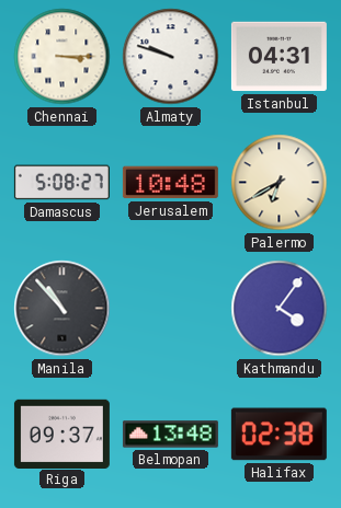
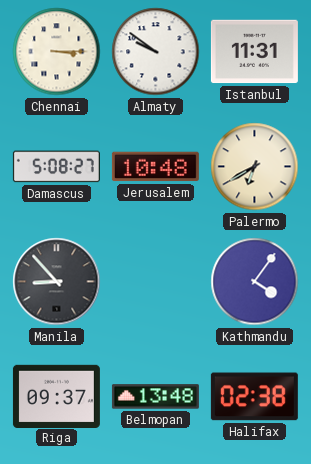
Almaty: 9:48 -> 9:51
Istanbul: 04:31 -> 11:31
Manila: 10:53 -> 8:53
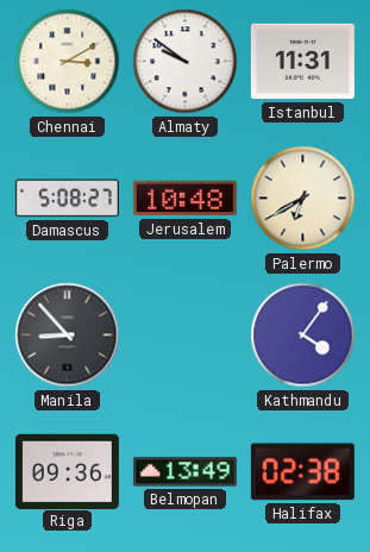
Chennai: 3:15 -> 3:10
Riga: 09:37 -> 09:36
Belmopan: 13:48 -> 13:49
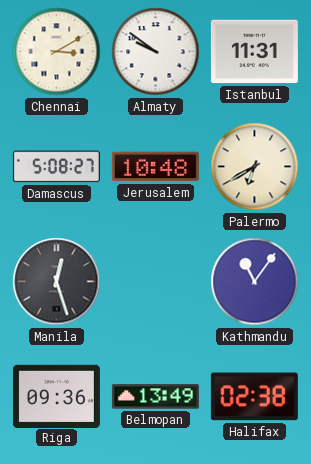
Manila: 8:53 -> 12:27
Kathmandu: 4:06 -> 11:06
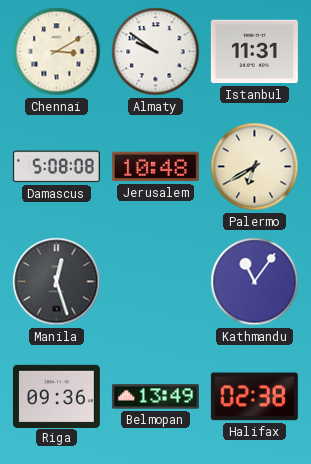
Damascus: 5:08:27 -> 5:08:08
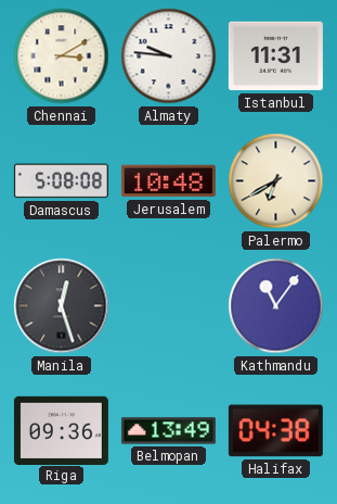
Almaty: 9:51 -> 9:46
Halifax: 02:38 -> 04:38
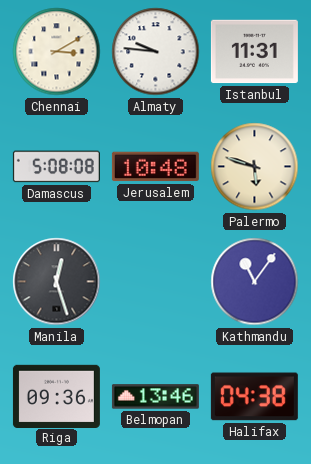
Palermo: 6:40 -> 5:48
Belmopan: 13:49 -> 13:46
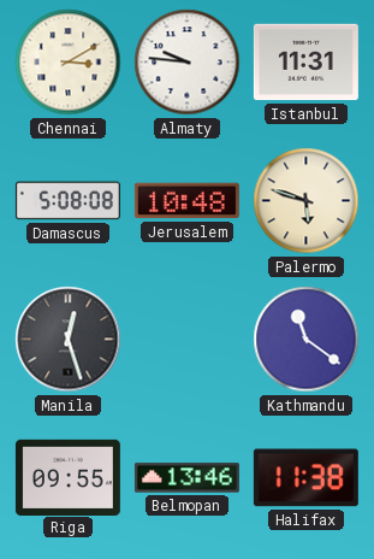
Kathmandu: 11:06 -> 11:21
Riga: 09:36 -> 09:55
Halifax: 04:38 -> 11:38
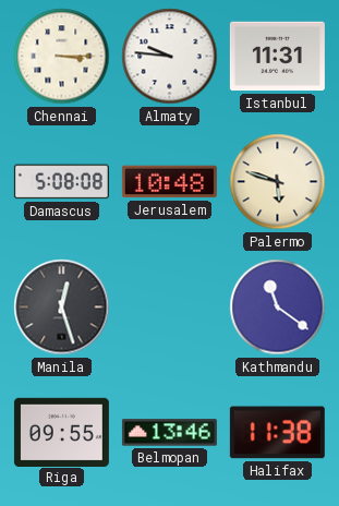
Chennai: 3:10 -> 3:15
